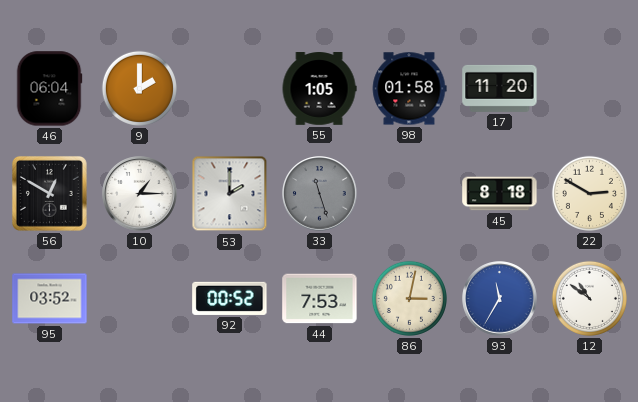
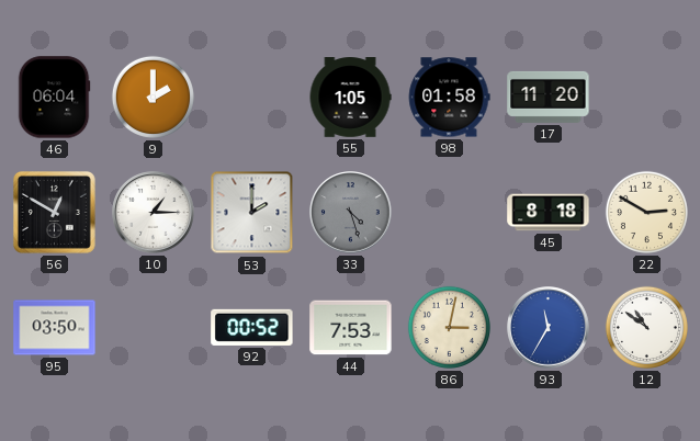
33: 11:27 -> 4:27
95: 03:52 -> 03:50
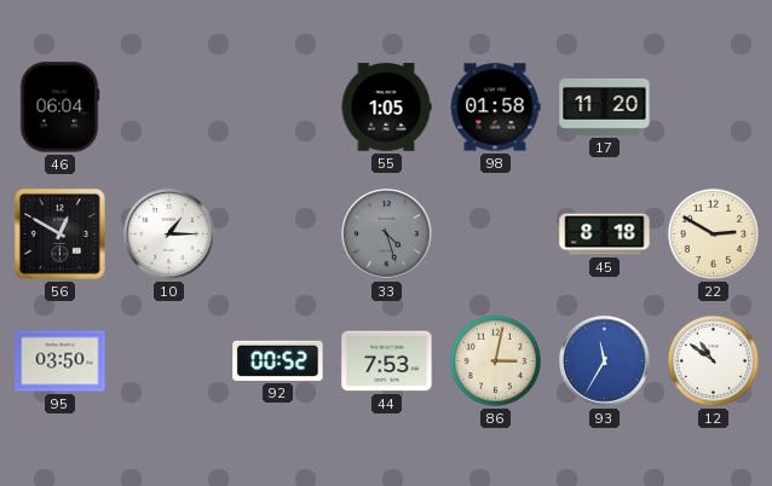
9: 2:00 -> none
53: 2:00 -> none
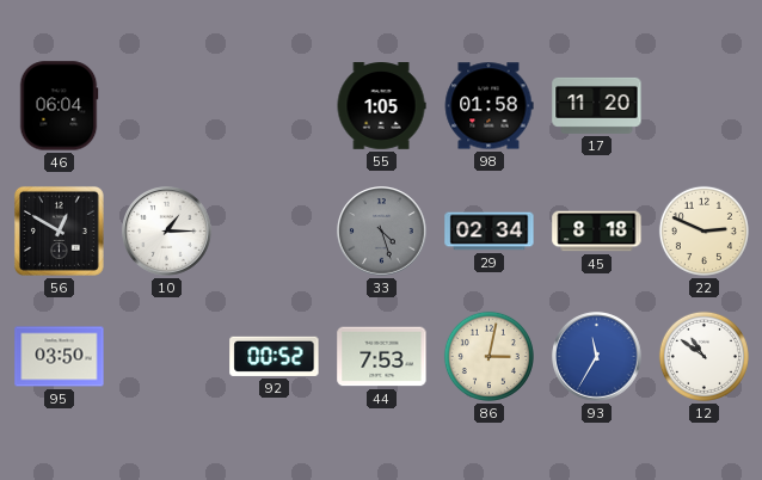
29: none -> 02:34
22: 2:50 -> 2:49
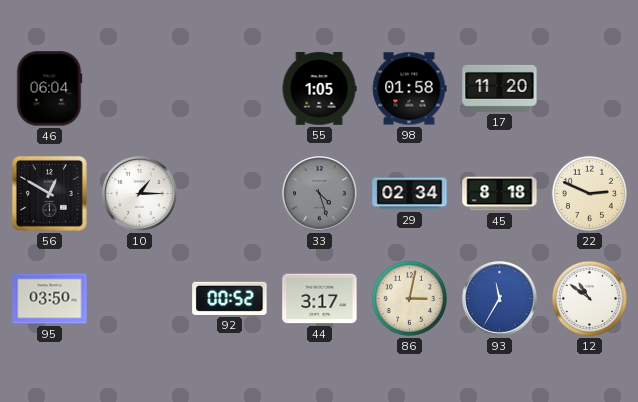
44: 7:53 -> 3:17
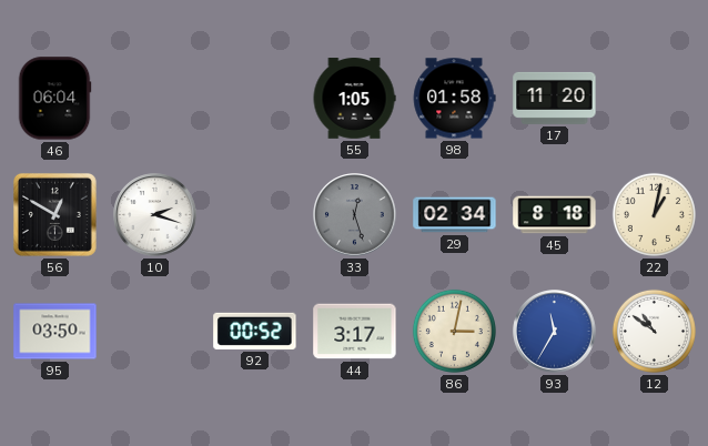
10: 1:15 -> 2:18
33: 4:27 -> 12:27
22: 2:49 -> 1:02
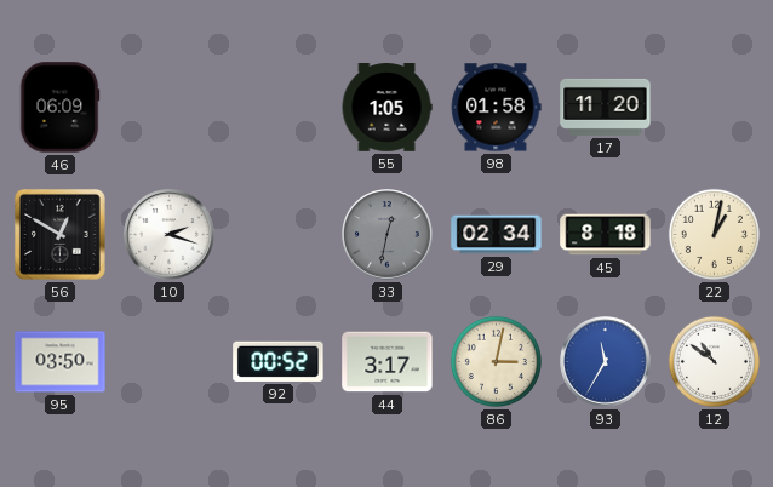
46: 06:04 -> 06:09
33: 12:27 -> 12:32
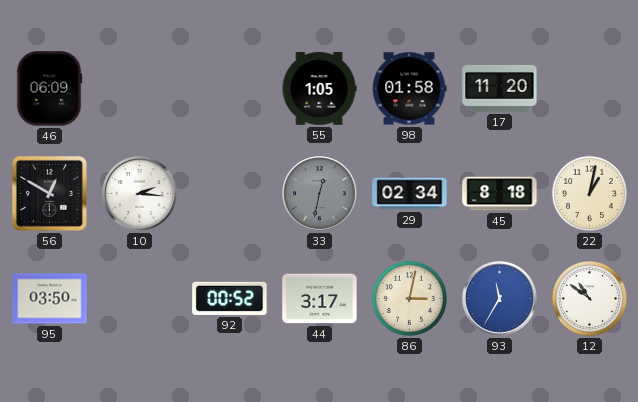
10: 2:18 -> 2:16
